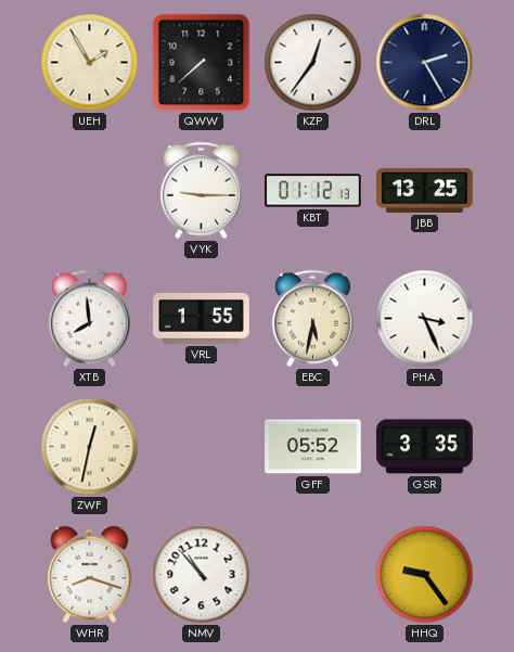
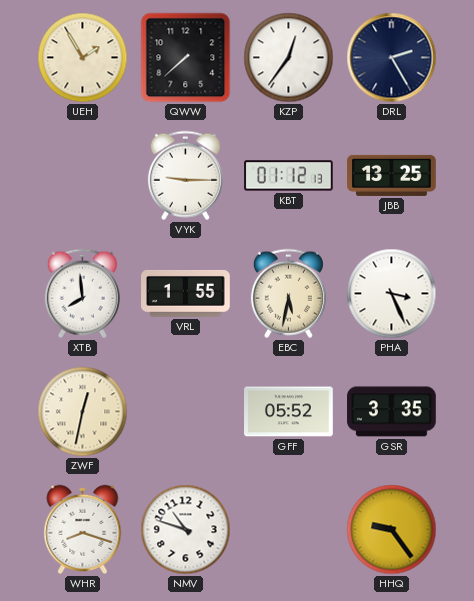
NMV: 10:53 -> 10:48
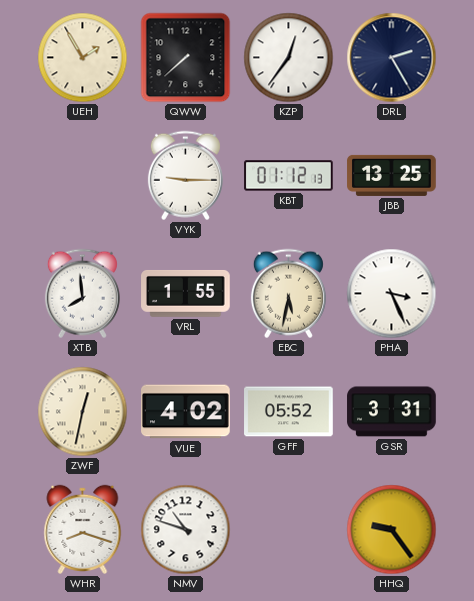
VUE: none -> 4:02
GSR: 3:35 -> 3:31
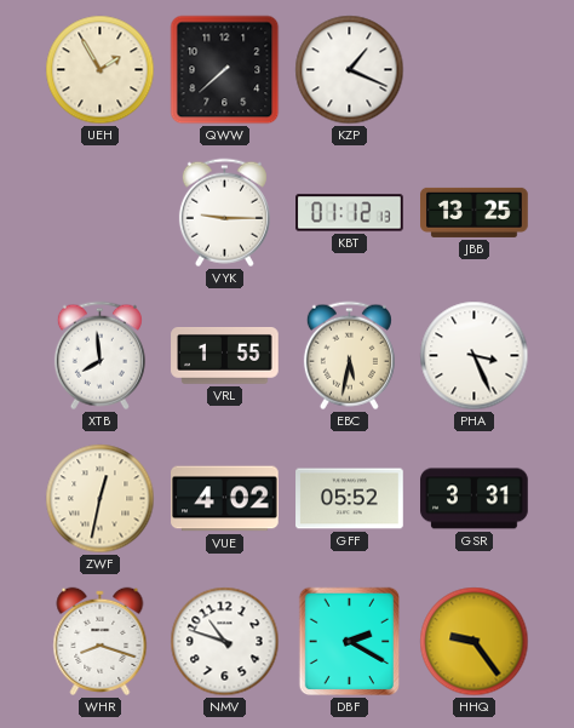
KZP: 12:36 -> 1:19
DRL: 2:25 -> none
DBF: none -> 2:20
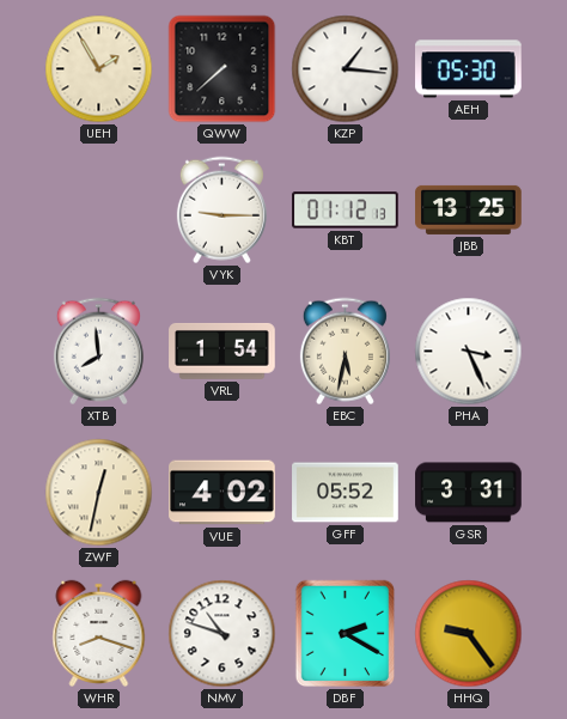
KZP: 1:19 -> 1:16
AEH: none -> 05:30
VRL: 1:55 -> 1:54
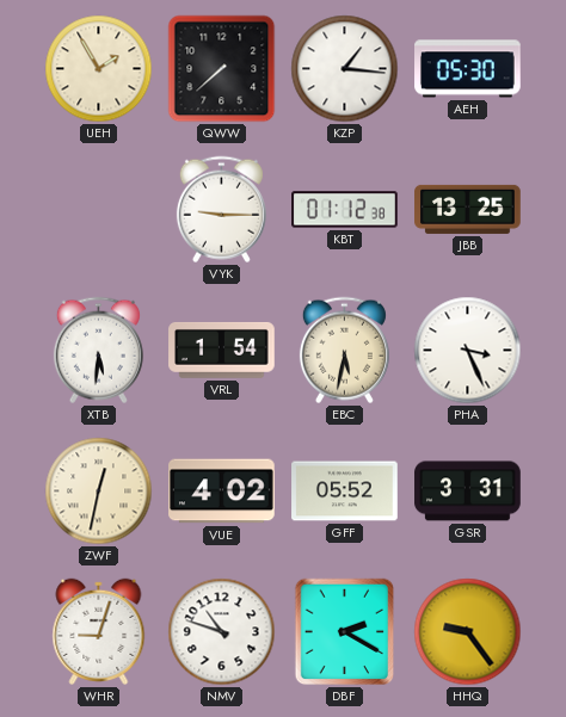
KBT: 01:12:13 -> 01:12:38
XTB: 7:59 -> 5:31
WHR: 8:18 -> 9:03
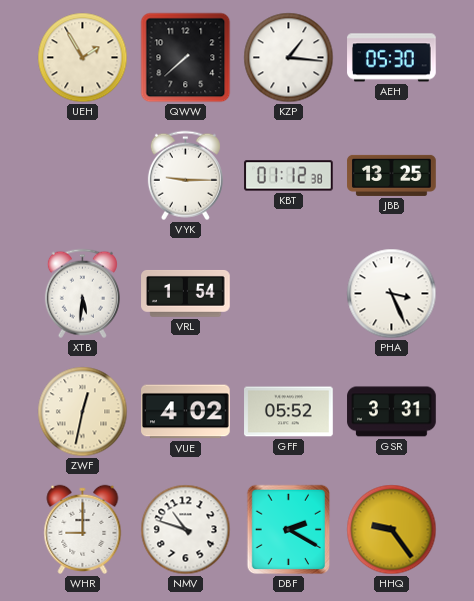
EBC: 5:32 -> none
WHR: 9:03 -> 9:00
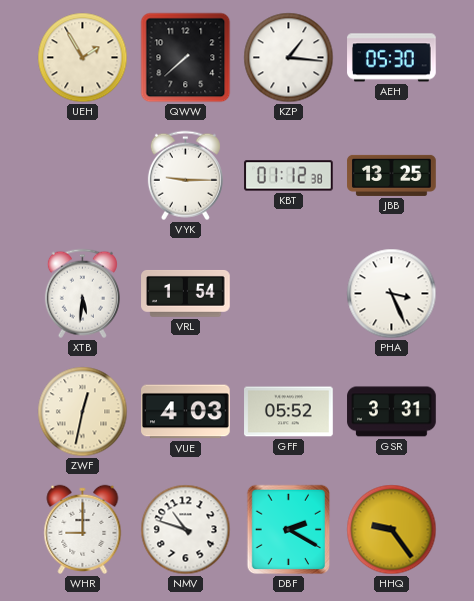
VUE: 4:02 -> 4:03
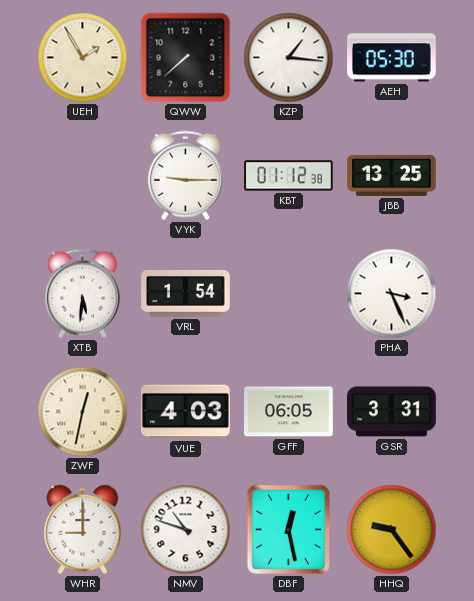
GFF: 05:52 -> 06:05
DBF: 2:20 -> 12:28
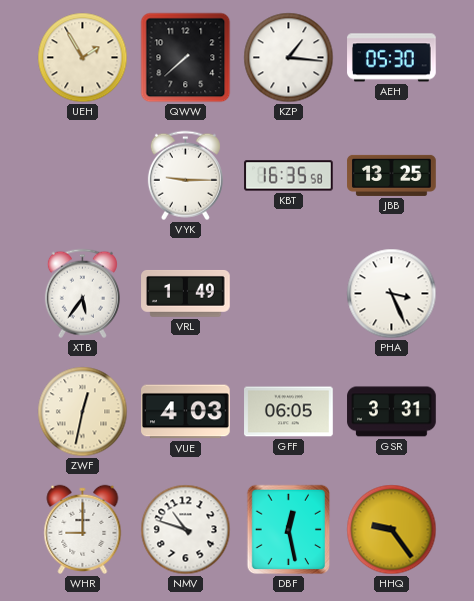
KBT: 01:12 -> 16:35
XTB: 5:31 -> 5:36
VRL: 1:54 -> 1:49
